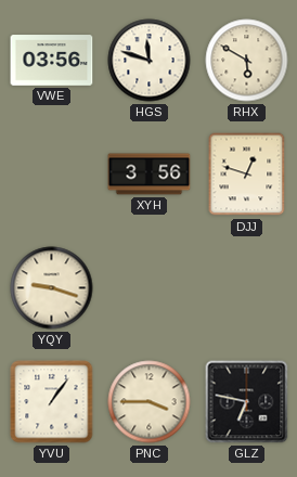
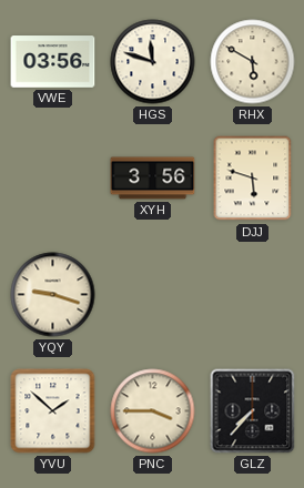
DJJ: 12:48 -> 5:48
YVU: 1:06 -> 1:52
GLZ: 6:47 -> 7:37
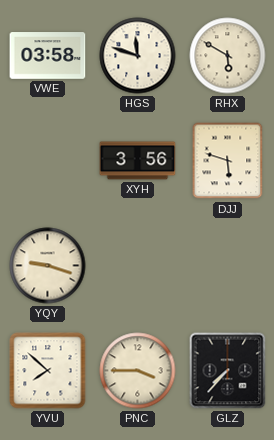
VWE: 03:56 -> 03:58
YVU: 1:52 -> 7:52
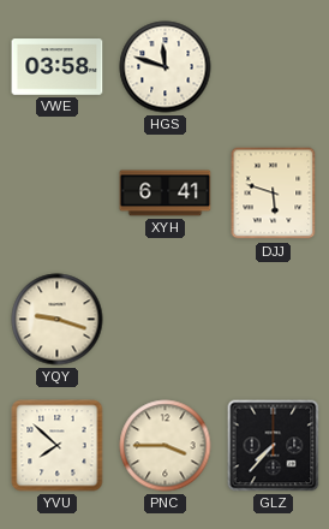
RHX: 5:50 -> none
XYH: 3:56 -> 6:41
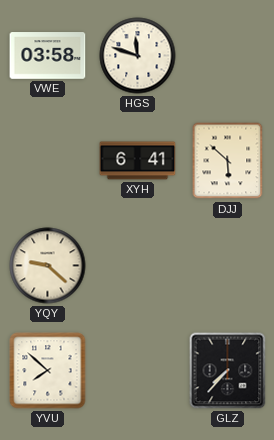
DJJ: 5:48 -> 5:52
YQY: 9:18 -> 9:22
PNC: 3:45 -> none
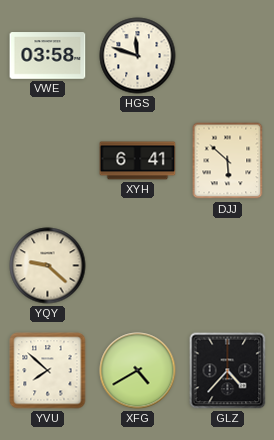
XFG: none -> 4:40
GLZ: 7:37 -> 4:37
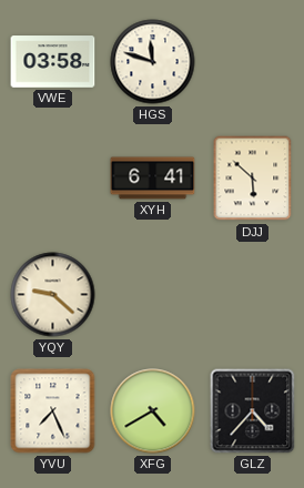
YVU: 7:52 -> 7:26
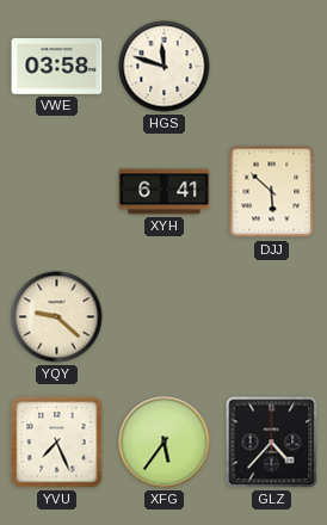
XFG: 4:40 -> 5:36
